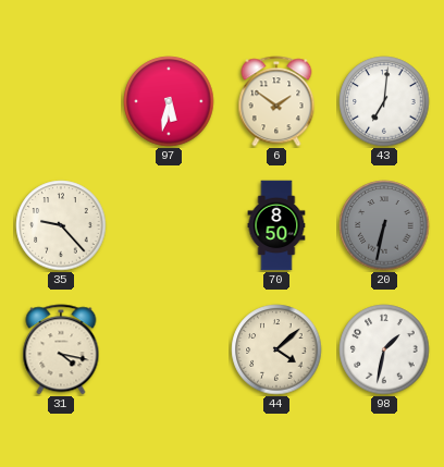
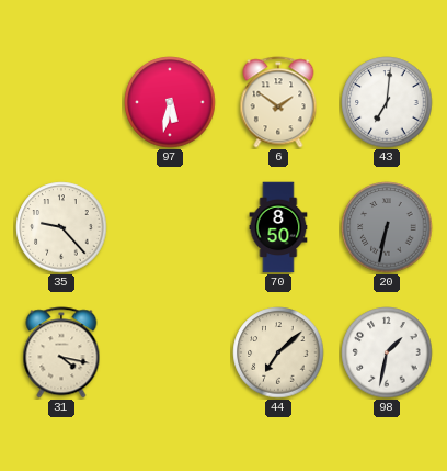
44: 4:08 -> 7:08
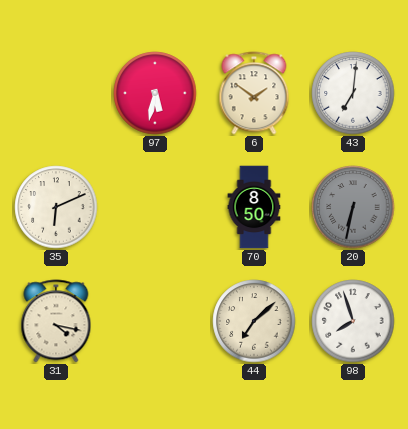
35: 9:23 -> 6:11
98: 1:32 -> 7:57
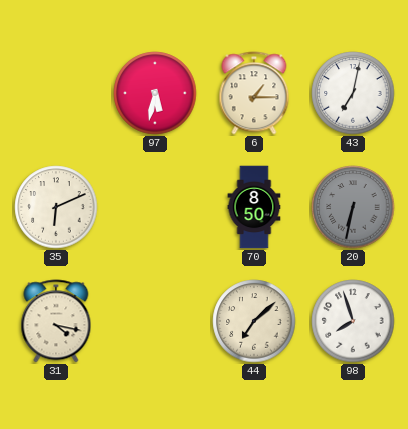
6: 1:51 -> 1:15
43: 7:01 -> 7:02
